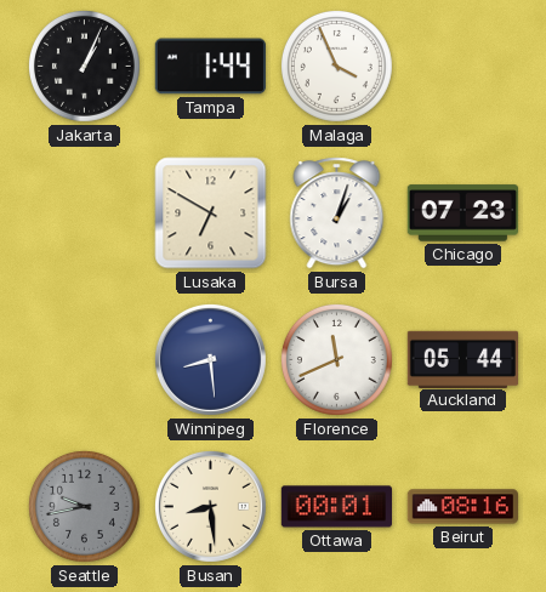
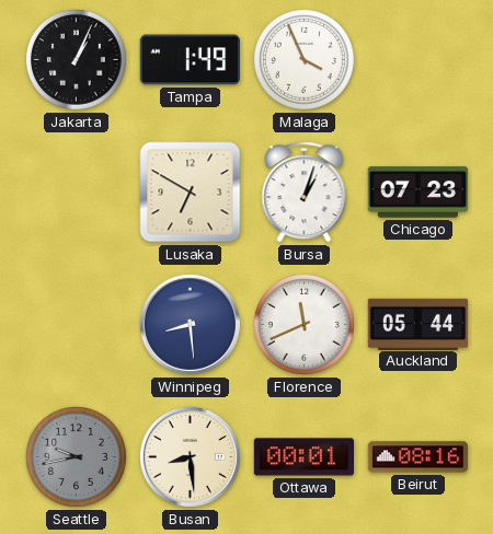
Tampa: 1:44 -> 1:49
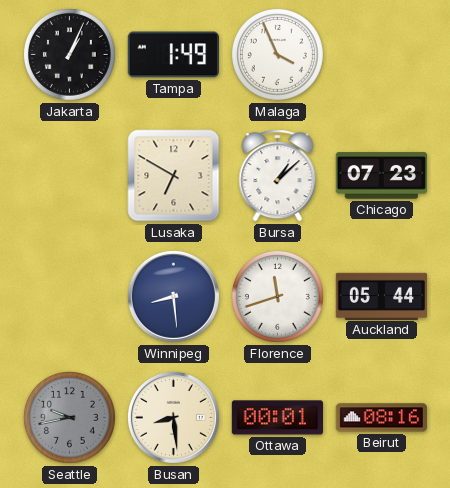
Bursa: 1:03 -> 1:08
Florence: 11:41 -> 11:42
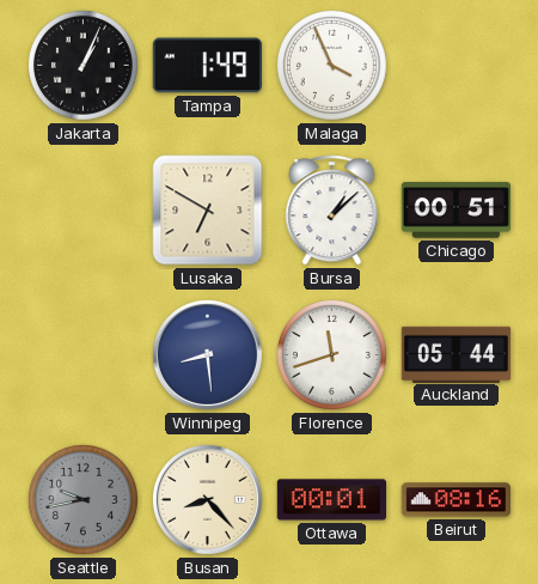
Chicago: 07:23 -> 00:51
Busan: 8:29 -> 8:23
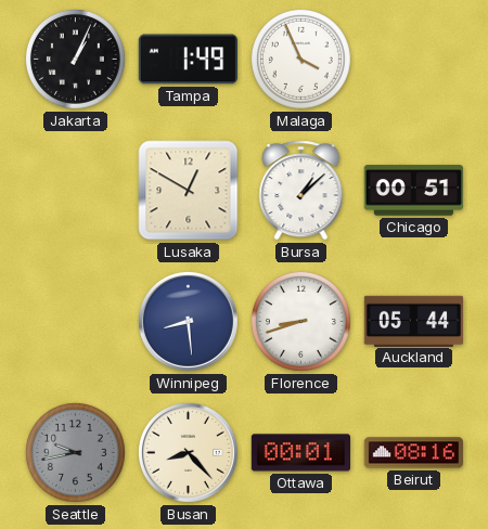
Lusaka: 6:50 -> 12:50
Florence: 11:42 -> 8:42
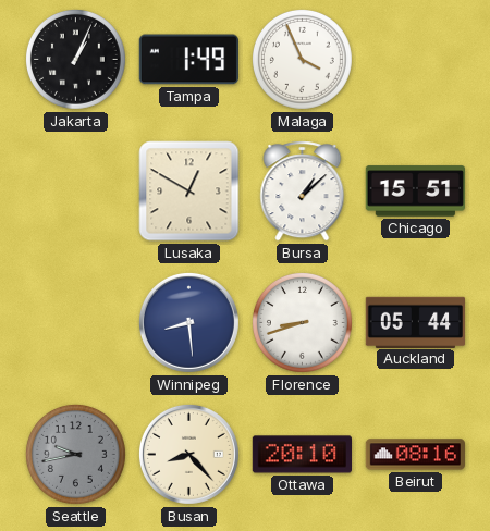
Chicago: 00:51 -> 15:51
Ottawa: 00:01 -> 20:10
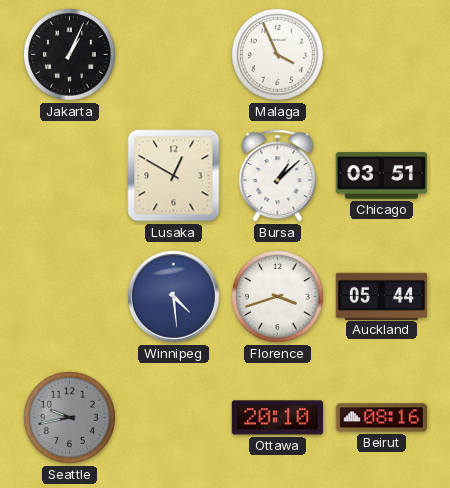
Tampa: 1:49 -> none
Chicago: 15:51 -> 03:51
Winnipeg: 8:29 -> 4:29
Florence: 8:42 -> 3:42
Busan: 8:23 -> none
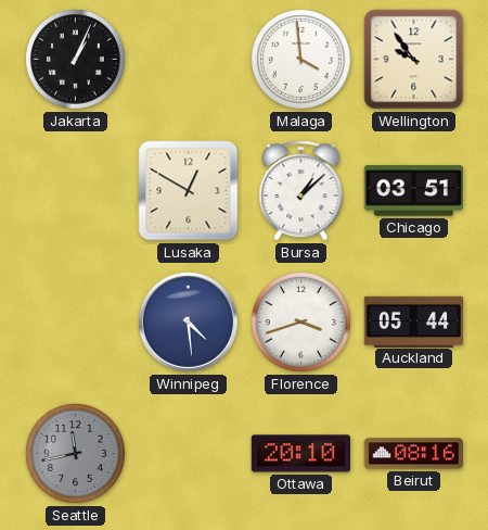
Malaga: 3:56 -> 3:59
Wellington: none -> 9:54
Seattle: 9:43 -> 11:43
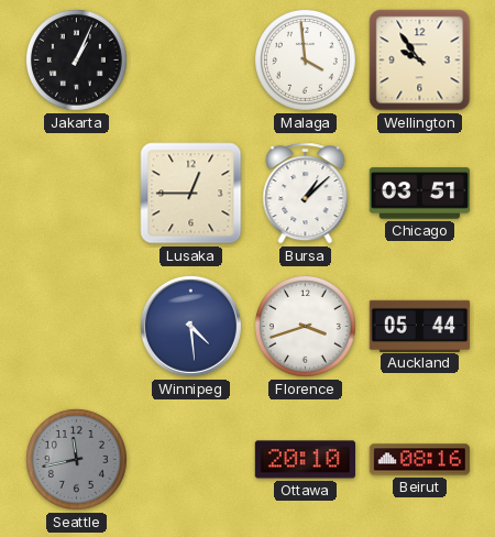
Lusaka: 12:50 -> 12:45
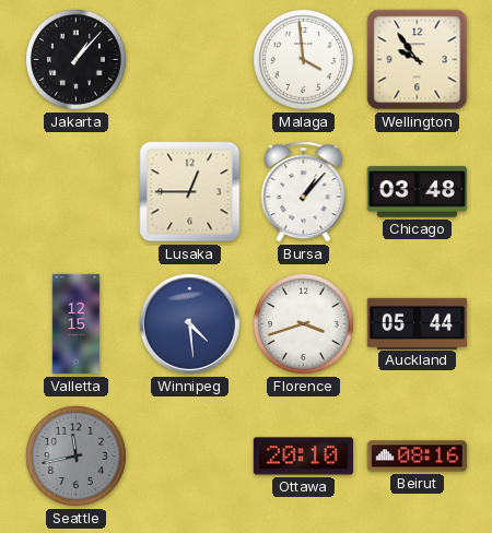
Jakarta: 1:04 -> 1:07
Bursa: 1:08 -> 1:07
Chicago: 03:51 -> 03:48
Valletta: none -> 12:15
